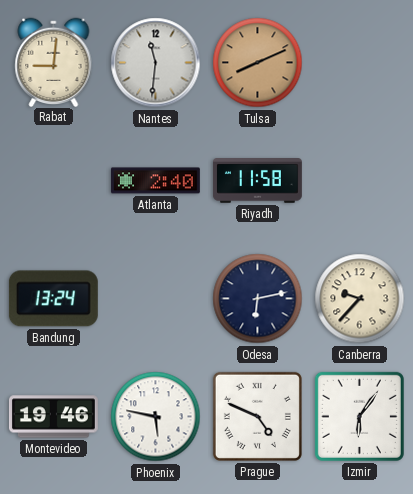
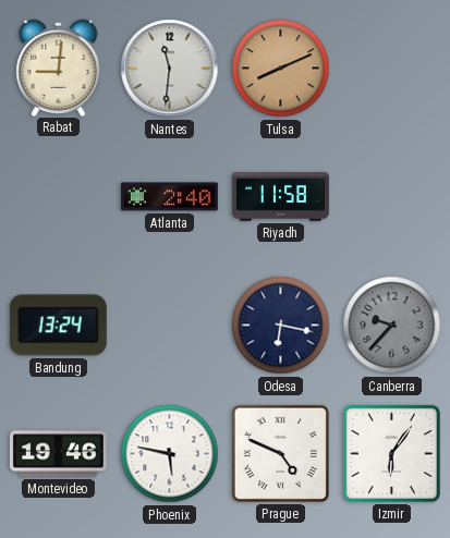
Odesa: 6:13 -> 6:17
Canberra dial: cream -> grey
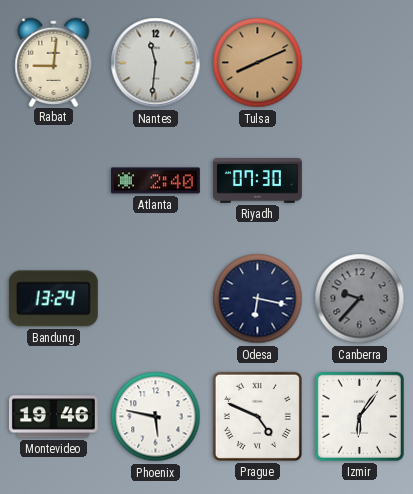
Riyadh: 11:58 -> 07:30
